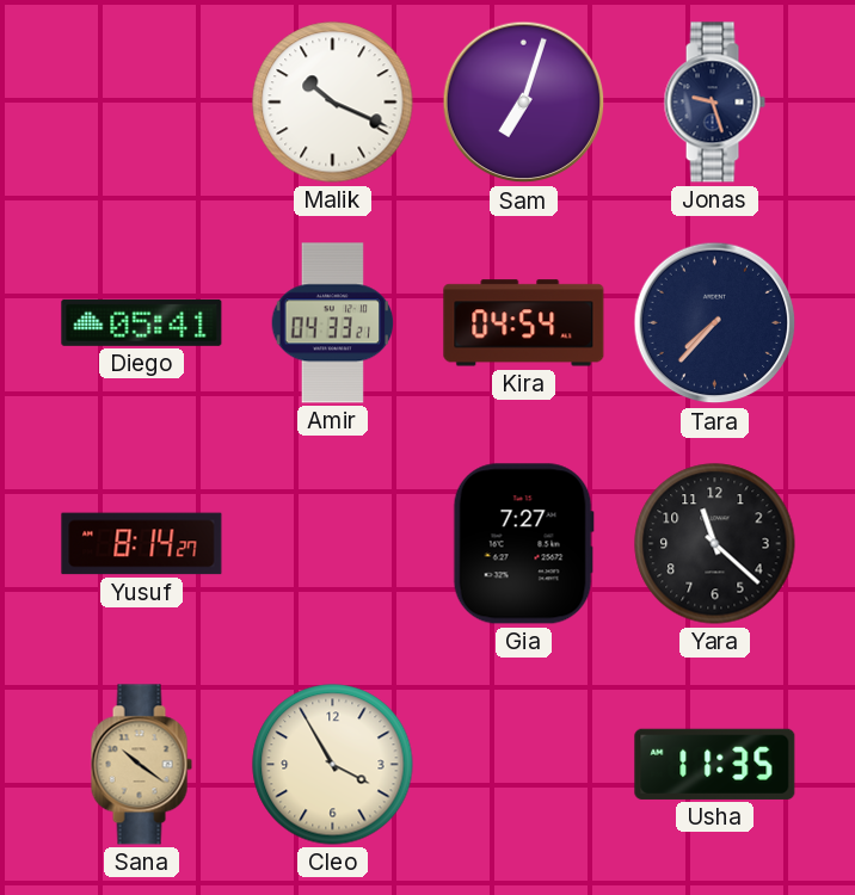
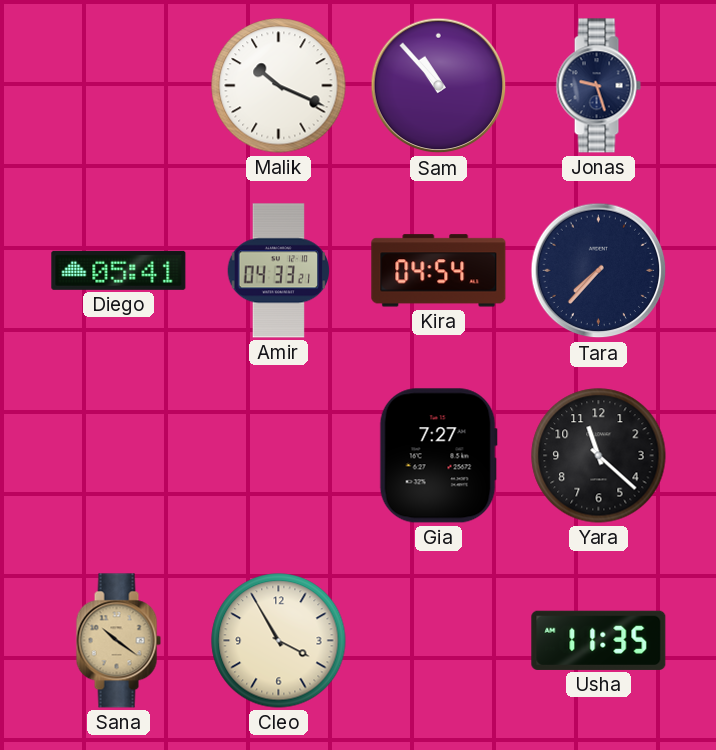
Sam: 7:03 -> 10:53
Yusuf: 8:14 -> none
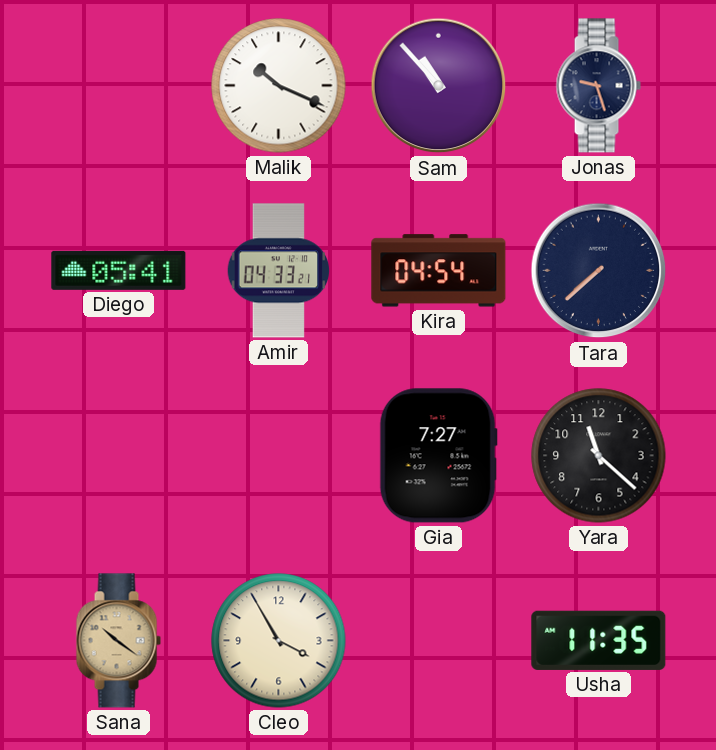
Tara: 7:37 -> 7:38
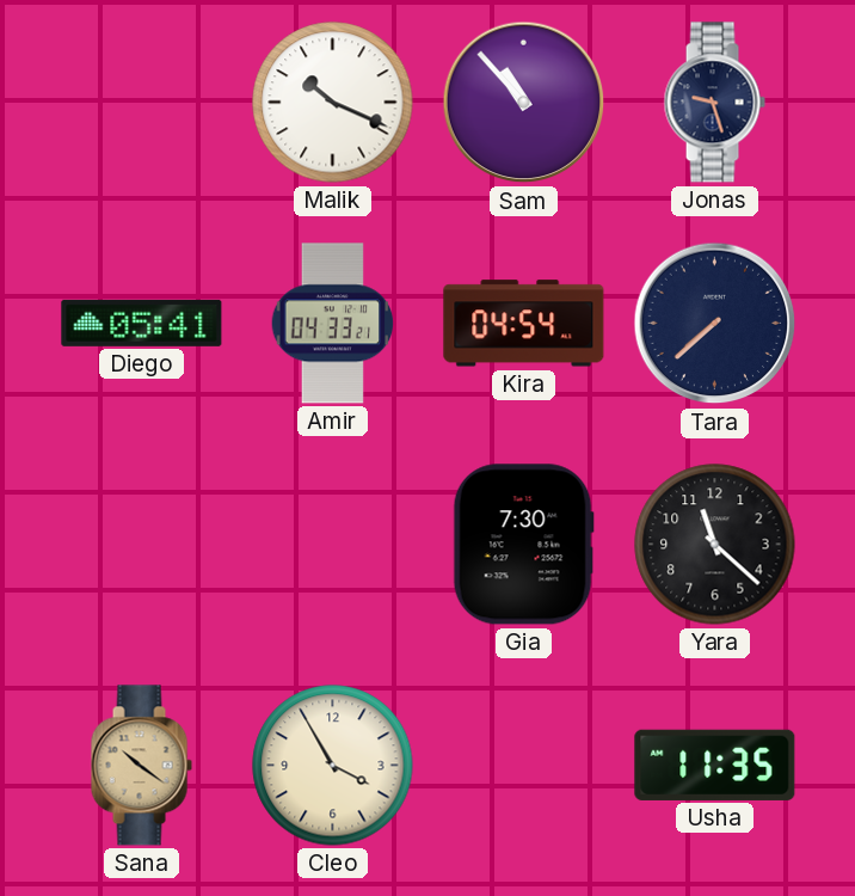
Gia: 7:27 -> 7:30
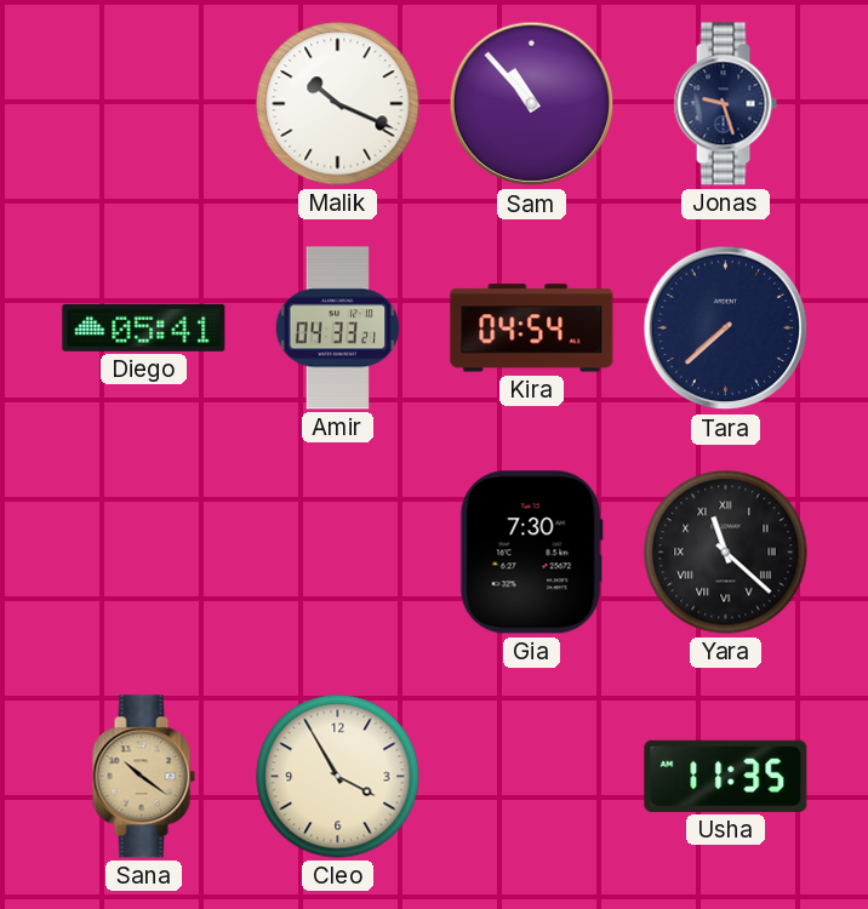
Yara numerals: Arabic -> Roman
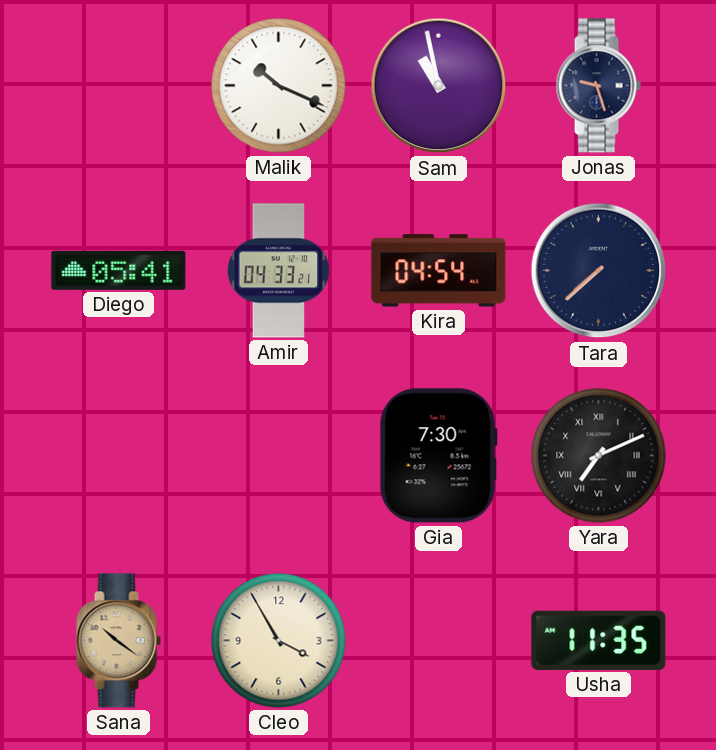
Sam: 10:53 -> 10:58
Yara: 11:22 -> 7:11
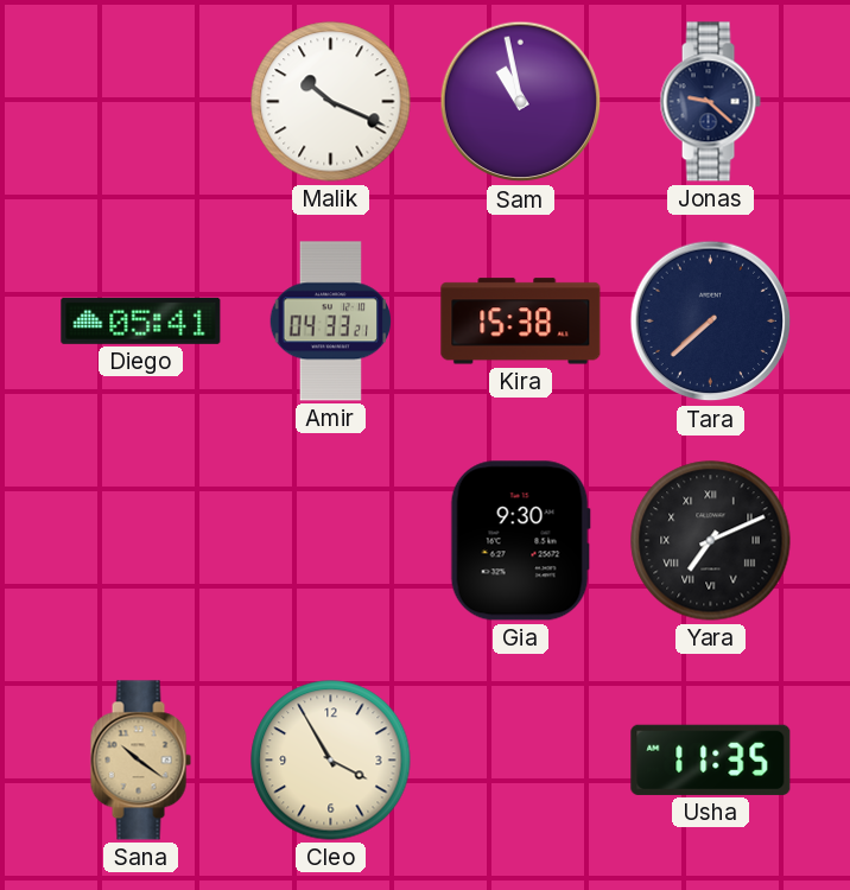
Jonas: 9:27 -> 9:22
Kira: 04:54 -> 15:38
Gia: 7:30 -> 9:30
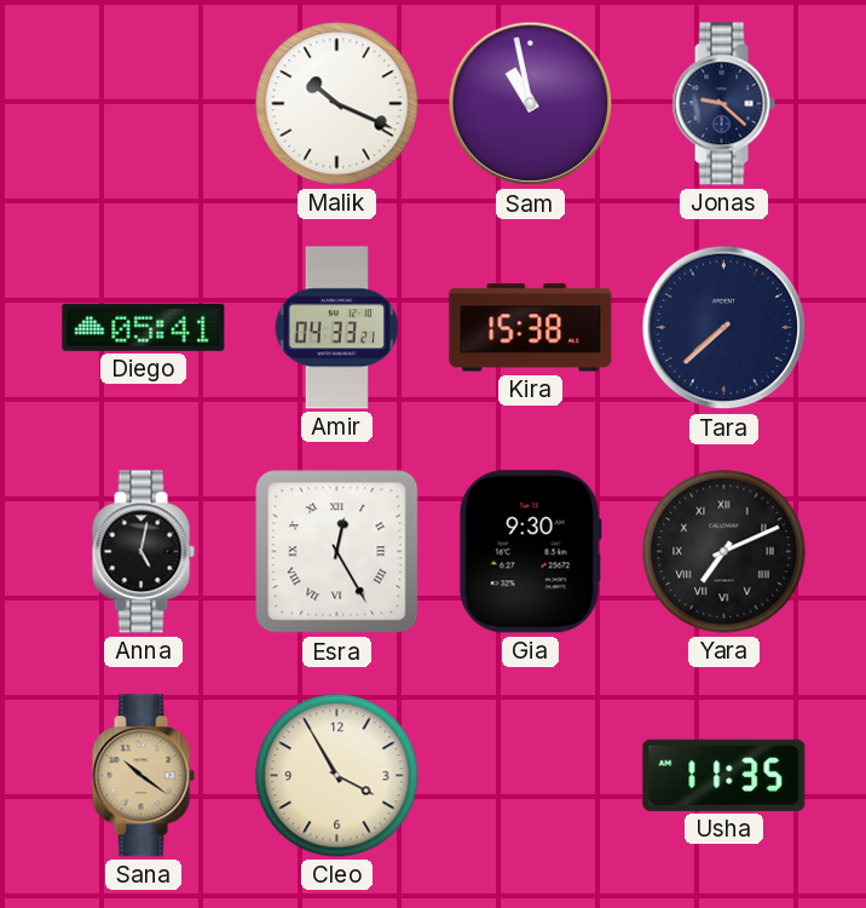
Anna: none -> 5:02
Esra: none -> 12:25
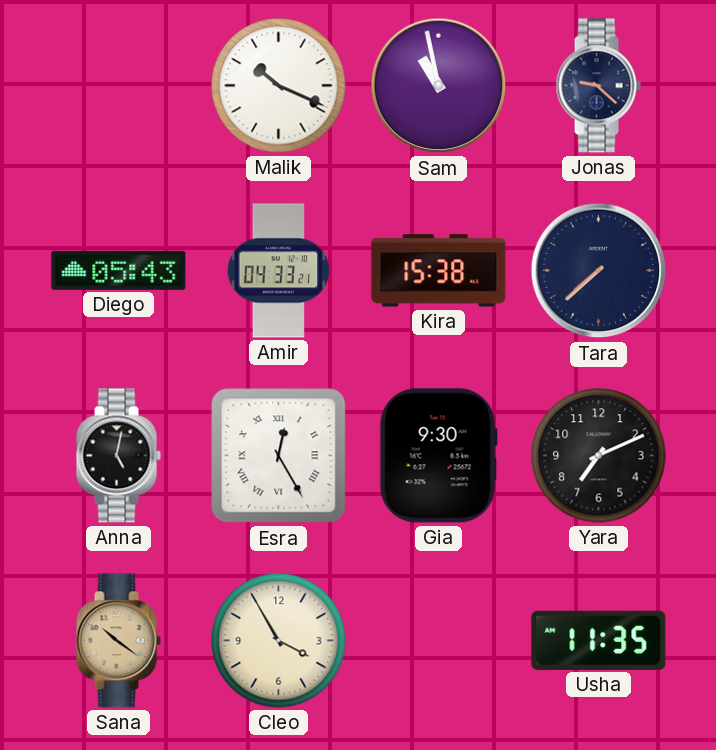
Diego: 05:41 -> 05:43
Yara numerals: Roman -> Arabic
